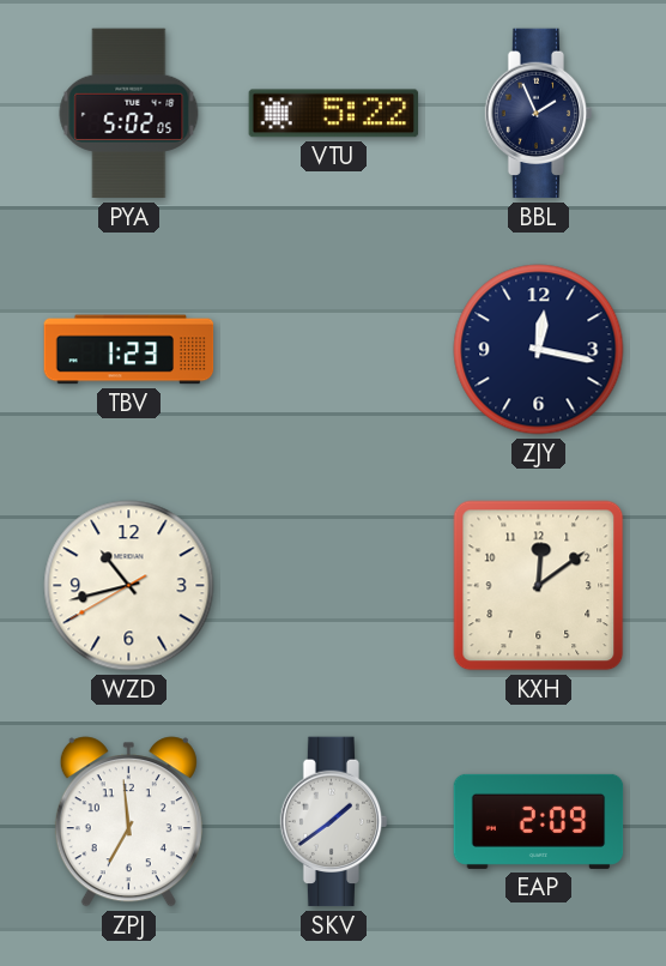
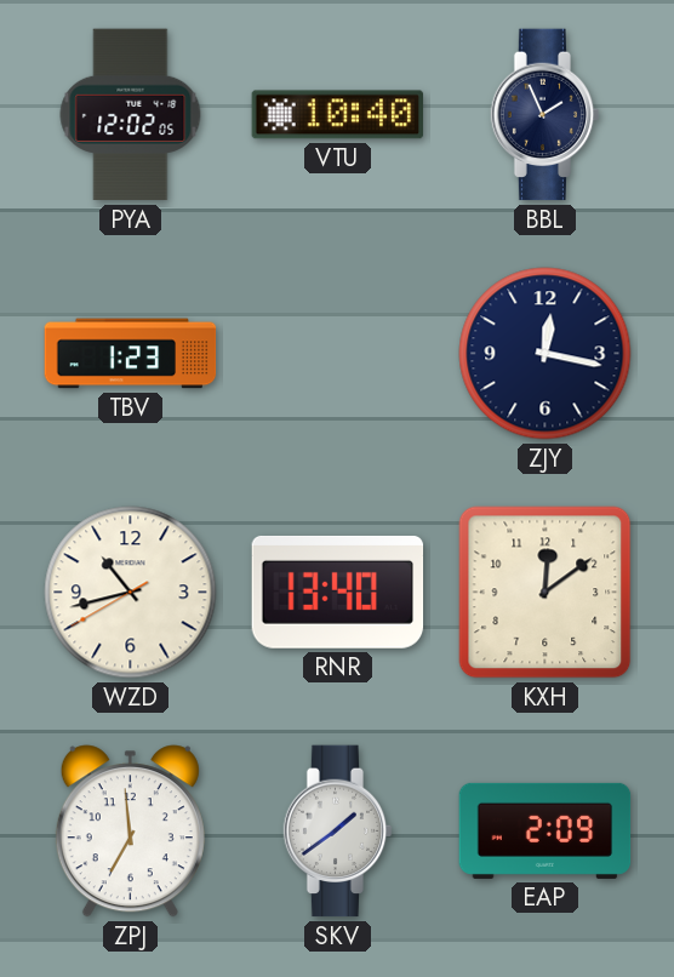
PYA: 5:02 -> 12:02
VTU: 5:22 -> 10:40
RNR: none -> 13:40
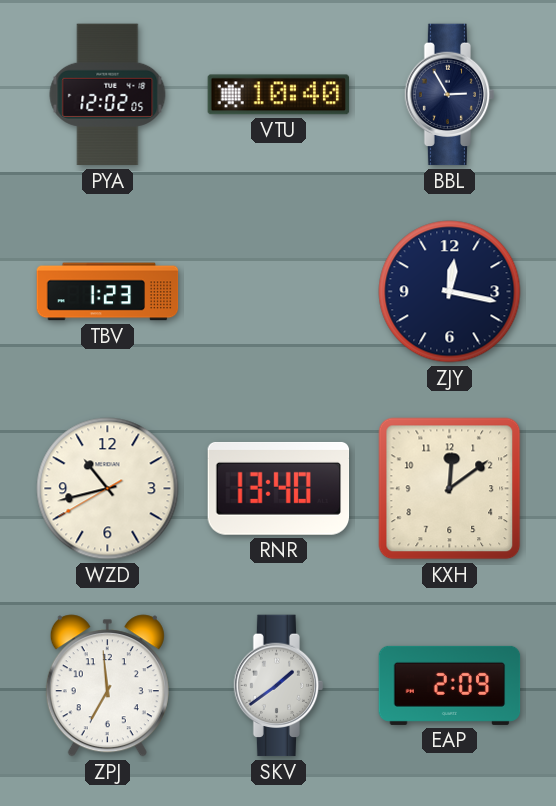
BBL: 1:56 -> 2:55
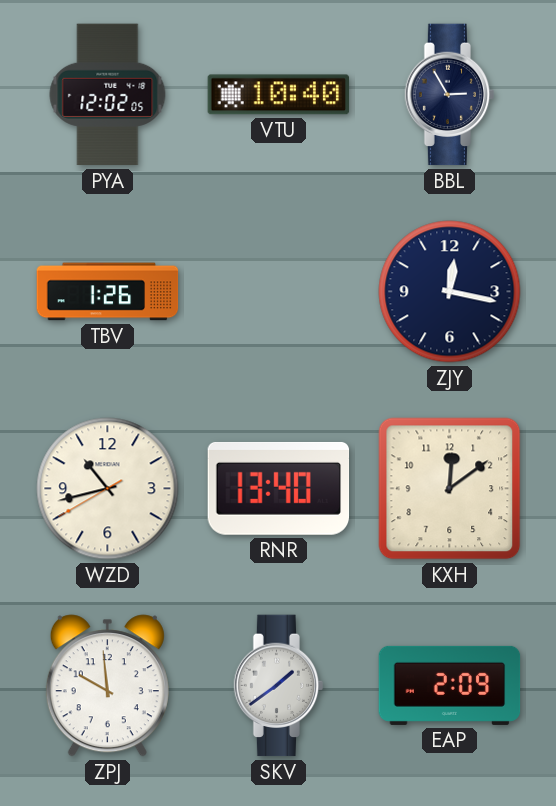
TBV: 1:23 -> 1:26
ZPJ: 6:59 -> 9:59
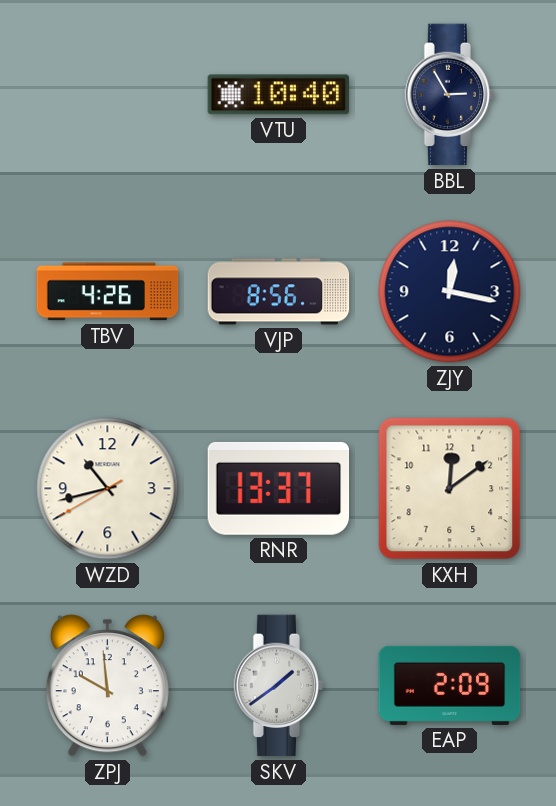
PYA: 12:02 -> none
TBV: 1:26 -> 4:26
VJP: none -> 8:56
RNR: 13:40 -> 13:37
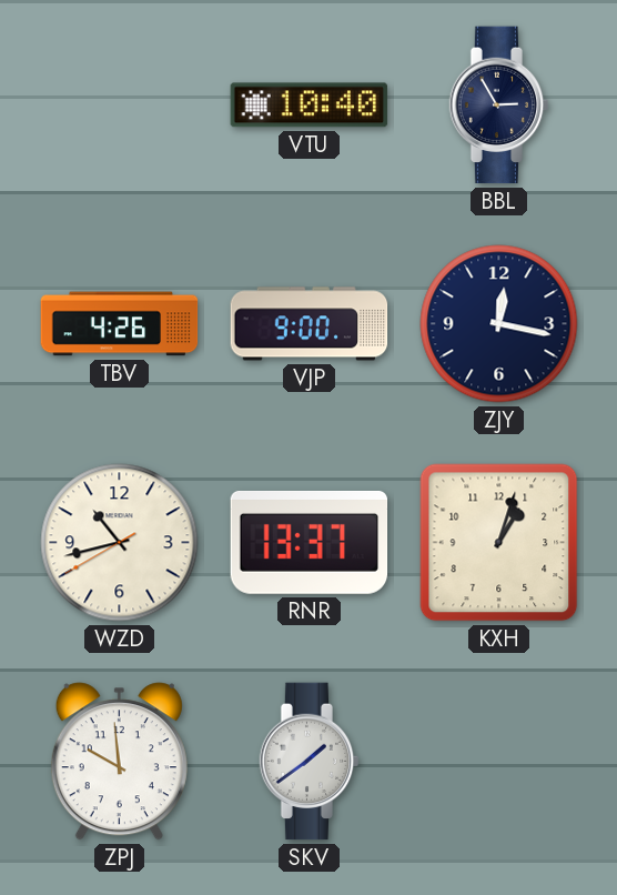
VJP: 8:56 -> 9:00
KXH: 12:09 -> 1:03
EAP: 2:09 -> none
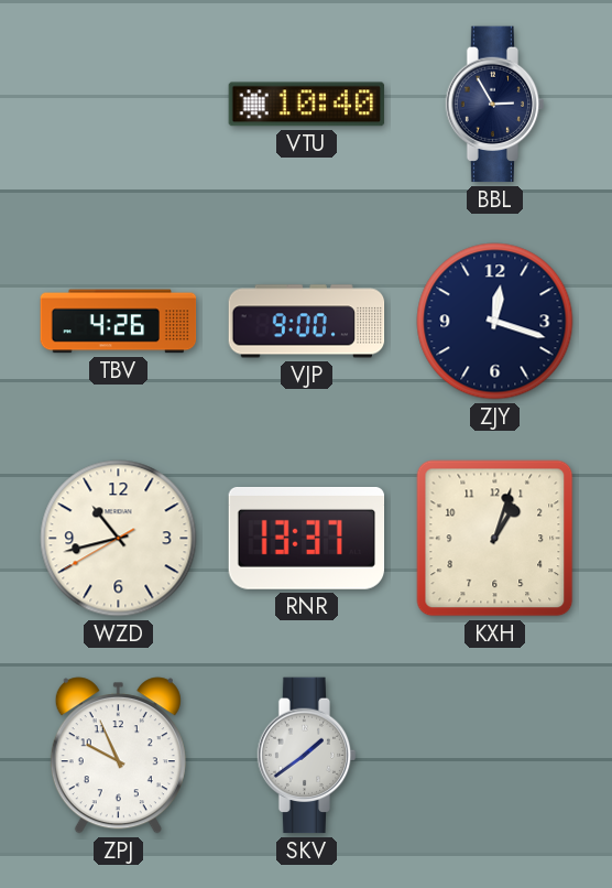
ZJY: 12:17 -> 12:18
ZPJ: 9:59 -> 9:56
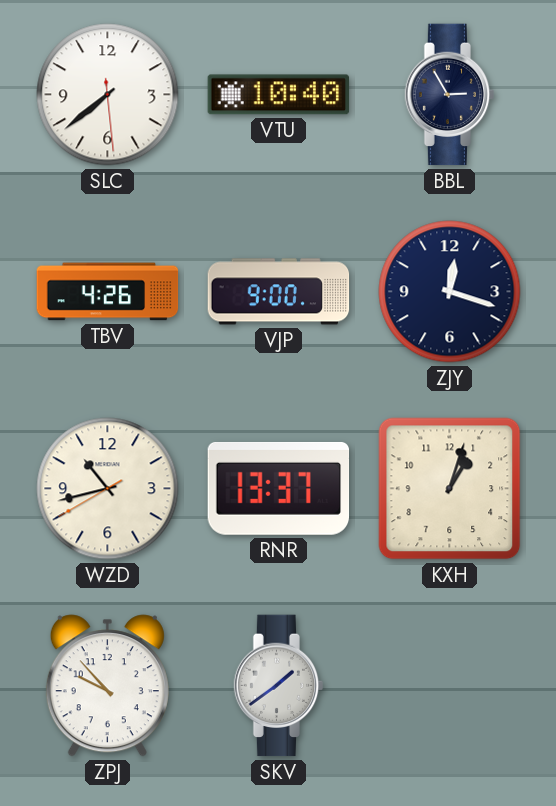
SLC: none -> 7:38
ZPJ: 9:56 -> 9:53
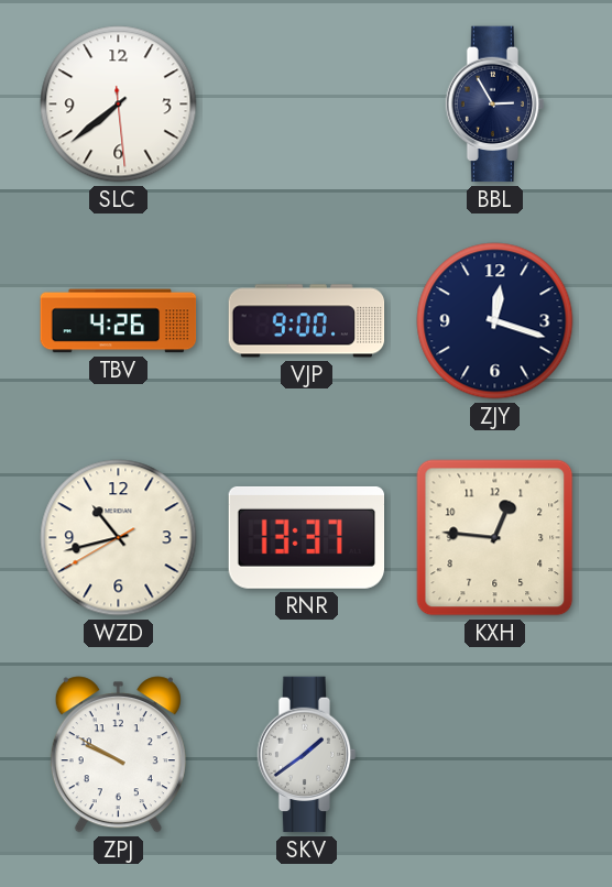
VTU: 10:40 -> none
KXH: 1:03 -> 12:46
ZPJ: 9:53 -> 9:50
